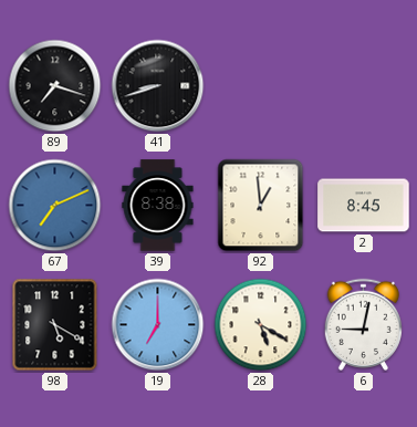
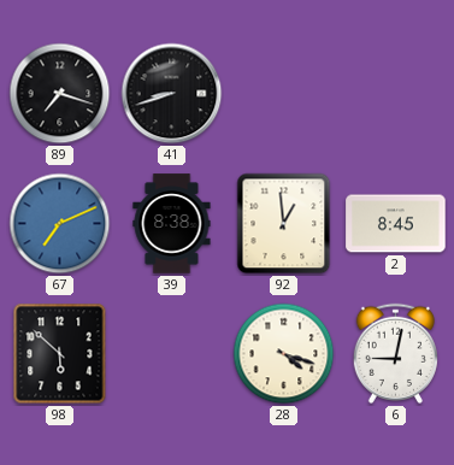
98: 5:20 -> 5:52
19: 7:00 -> none
28: 5:20 -> 4:18
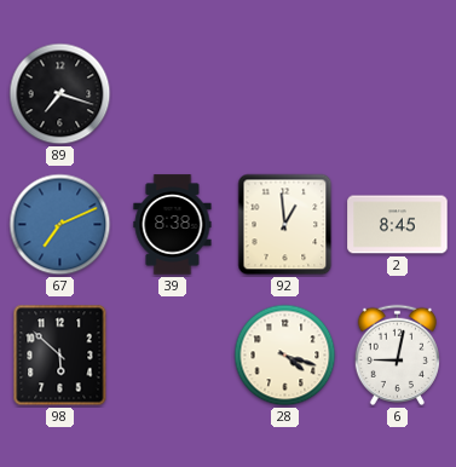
41: 8:42 -> none
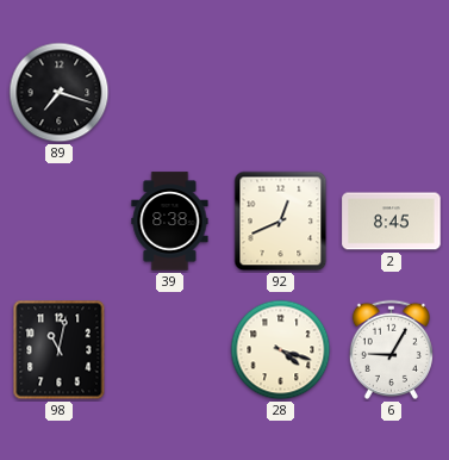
67: 7:11 -> none
92: 12:59 -> 12:41
98: 5:52 -> 11:02
6: 9:02 -> 9:05
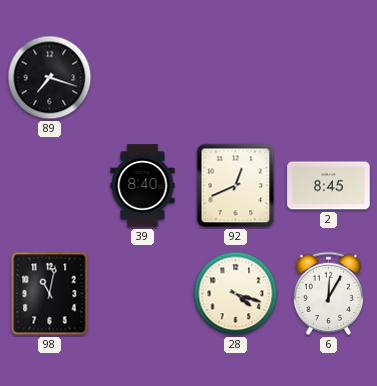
39: 8:38 -> 8:40
6: 9:05 -> 12:05
